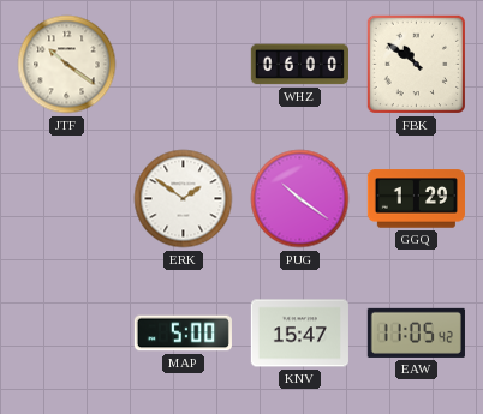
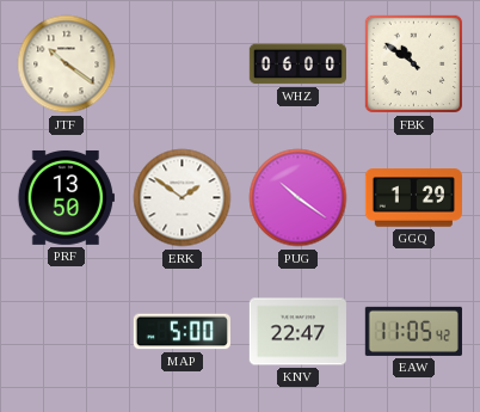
PRF: none -> 13:50
KNV: 15:47 -> 22:47
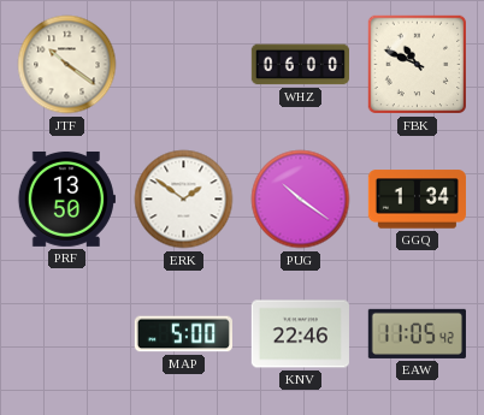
FBK: 10:51 -> 10:49
GGQ: 1:29 -> 1:34
KNV: 22:47 -> 22:46
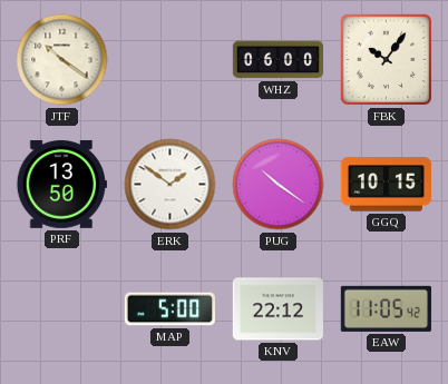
FBK: 10:49 -> 10:06
GGQ: 1:34 -> 10:15
KNV: 22:46 -> 22:12
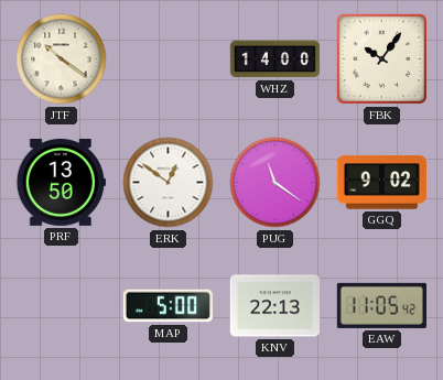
WHZ: 06:00 -> 14:00
ERK: 1:51 -> 12:51
PUG: 10:21 -> 11:21
GGQ: 10:15 -> 9:02
KNV: 22:12 -> 22:13
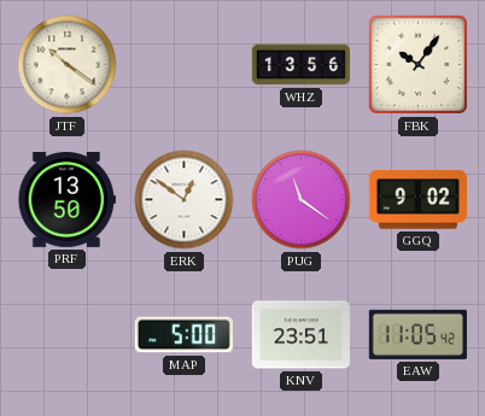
WHZ: 14:00 -> 13:56
KNV: 22:13 -> 23:51
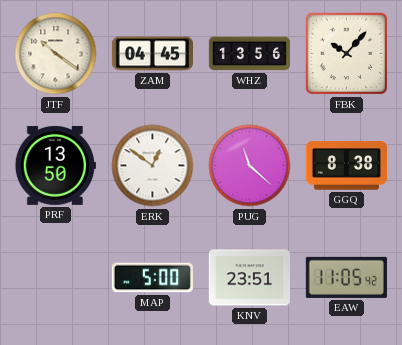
ZAM: none -> 04:45
FBK: 10:06 -> 10:07
PUG: 11:21 -> 11:22
GGQ: 9:02 -> 8:38
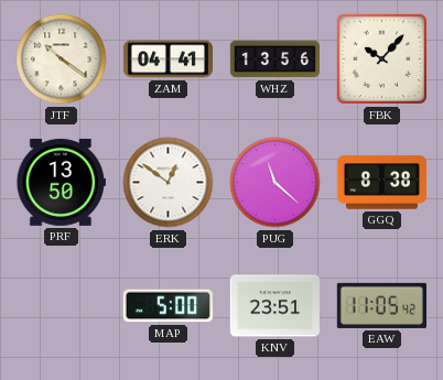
ZAM: 04:45 -> 04:41
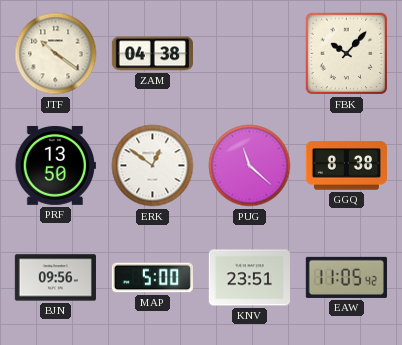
ZAM: 04:41 -> 04:38
WHZ: 13:56 -> none
BJN: none -> 09:56
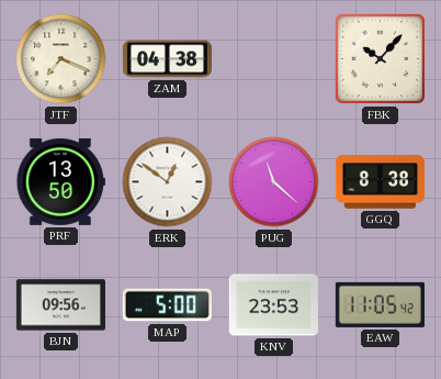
JTF: 10:21 -> 7:19
KNV: 23:51 -> 23:53
